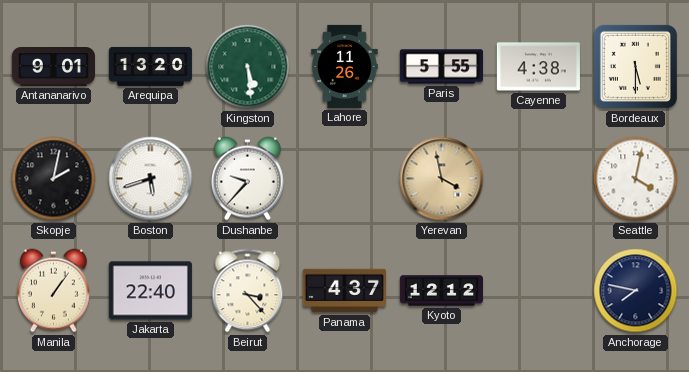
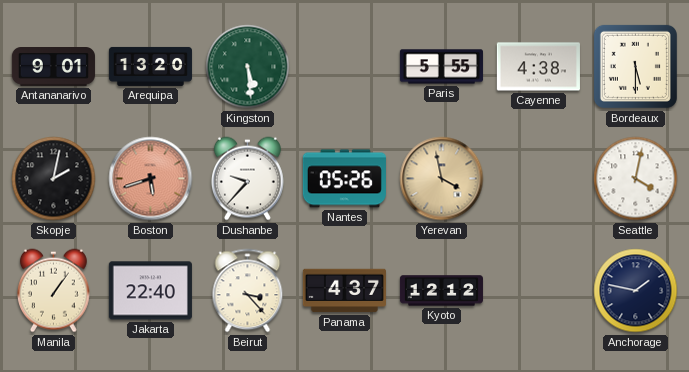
Lahore: 11:26 -> none
Boston dial: white -> salmon
Nantes: none -> 05:26
Anchorage: 7:47 -> 1:47
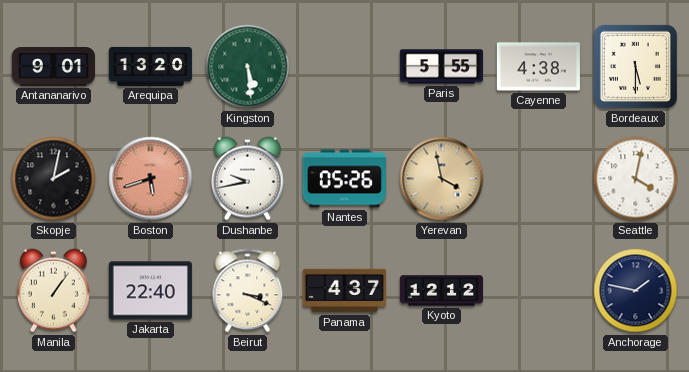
Dushanbe: 9:37 -> 9:43
Beirut: 3:23 -> 3:19
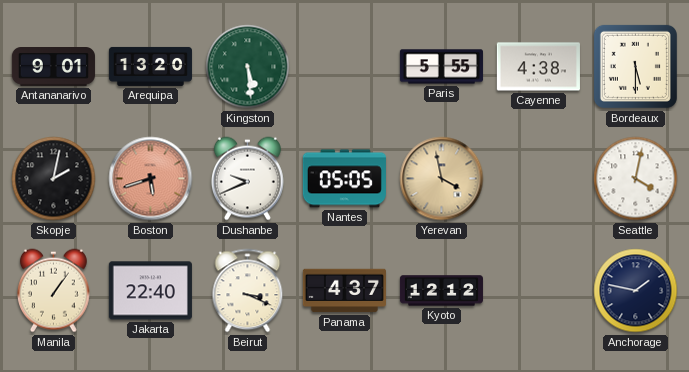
Dushanbe: 9:43 -> 9:41
Nantes: 05:26 -> 05:05
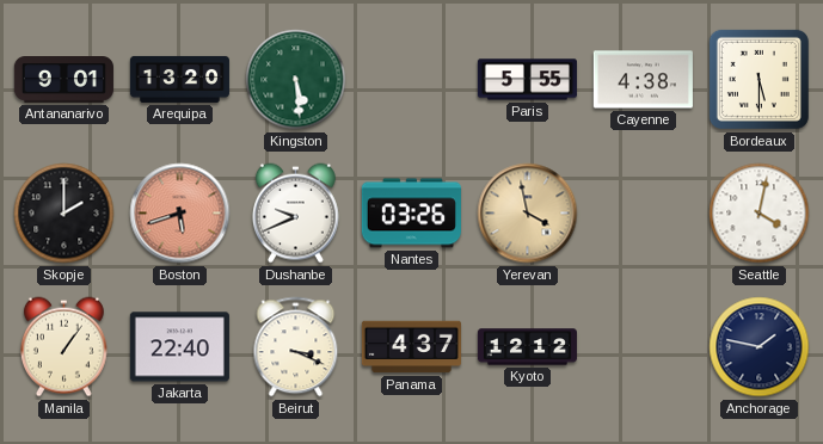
Skopje: 2:02 -> 2:00
Nantes: 05:05 -> 03:26
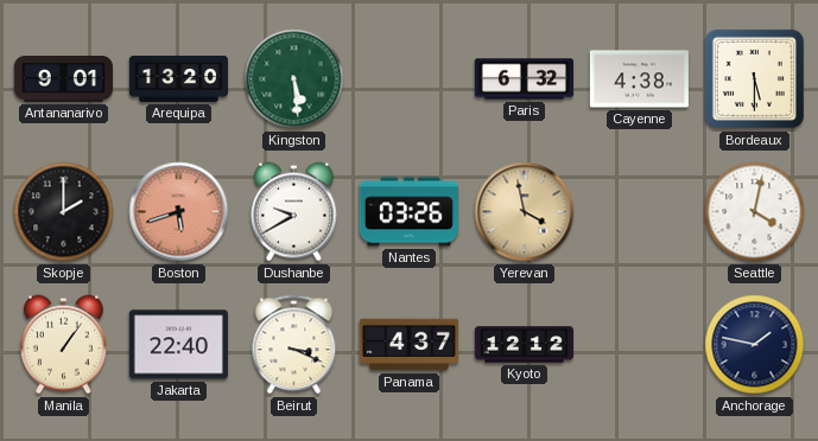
Paris: 5:55 -> 6:32
Dushanbe: 9:41 -> 9:40
